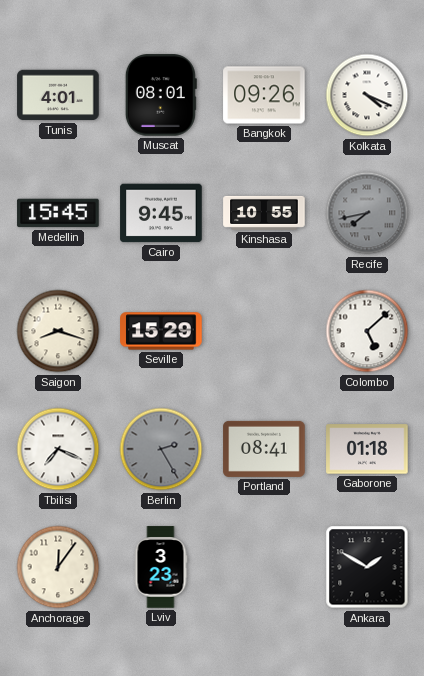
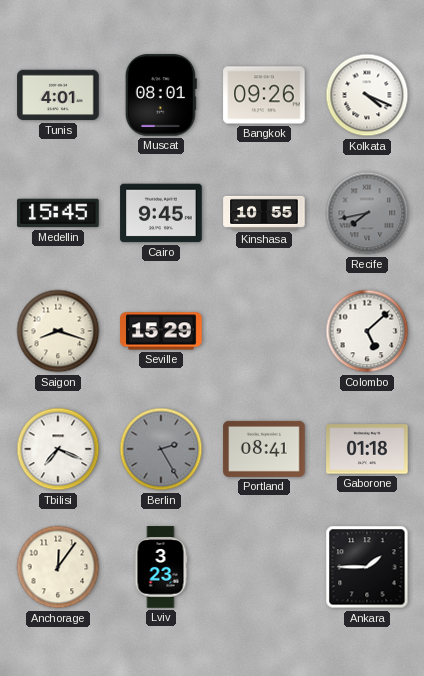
Ankara: 1:50 -> 1:45
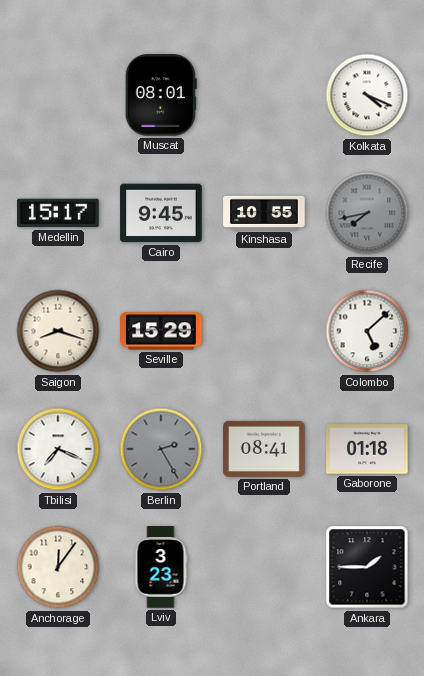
Tunis: 4:01 -> none
Bangkok: 09:26 -> none
Medellin: 15:45 -> 15:17
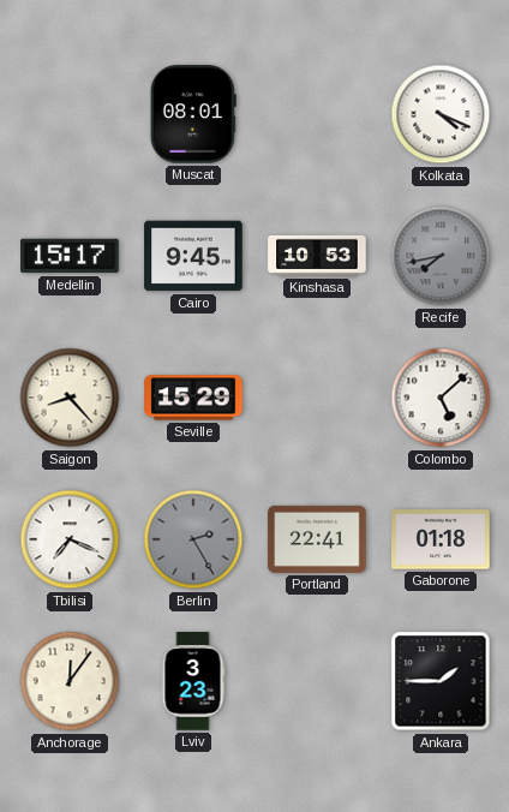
Kinshasa: 10:55 -> 10:53
Saigon: 8:18 -> 8:23
Portland: 08:41 -> 22:41
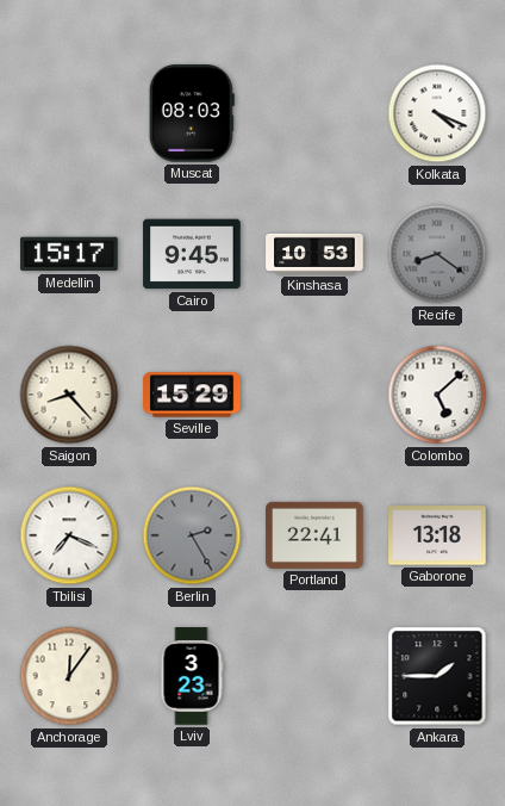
Muscat: 08:01 -> 08:03
Recife: 7:43 -> 8:21
Gaborone: 01:18 -> 13:18
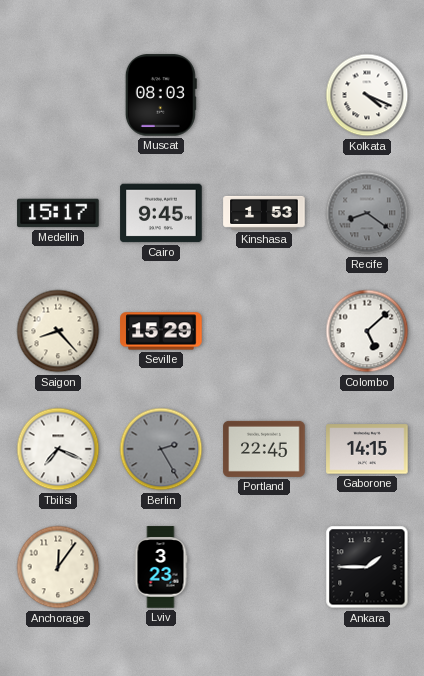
Kinshasa: 10:53 -> 1:53
Portland: 22:41 -> 22:45
Gaborone: 13:18 -> 14:15
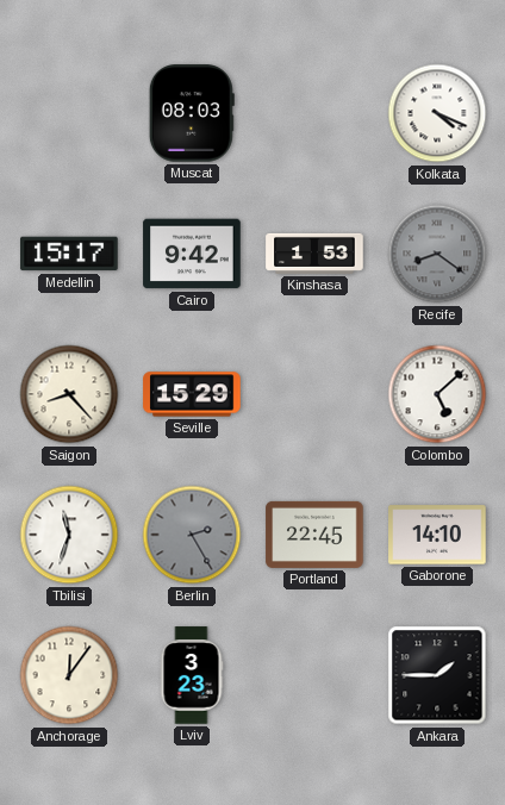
Cairo: 9:45 -> 9:42
Tbilisi: 7:19 -> 11:33
Gaborone: 14:15 -> 14:10
